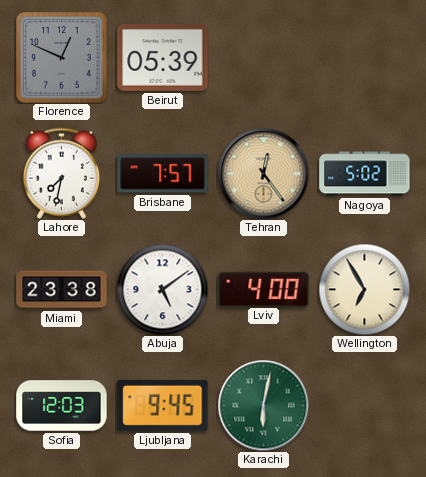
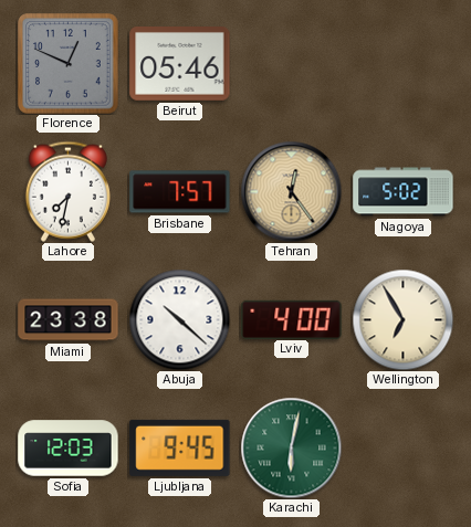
Beirut: 05:39 -> 05:46
Abuja: 5:09 -> 10:22
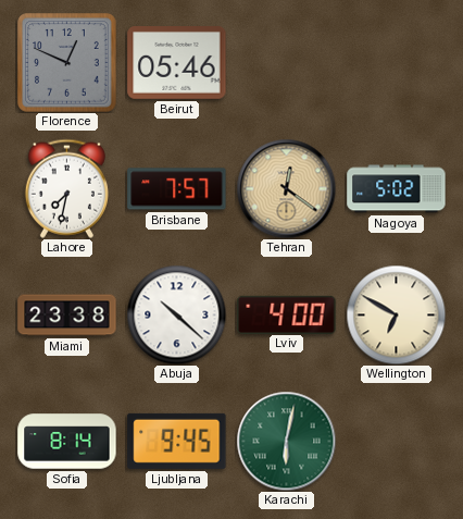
Tehran: 12:24 -> 12:21
Wellington: 6:55 -> 6:50
Sofia: 12:03 -> 8:14
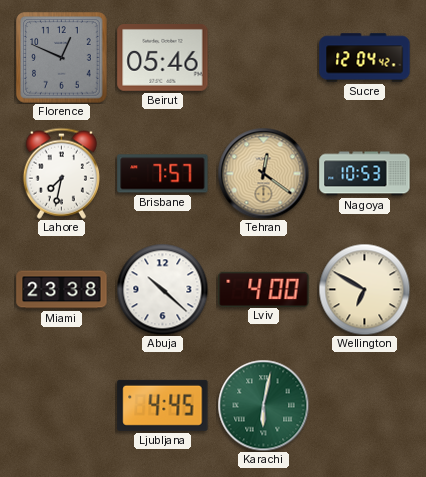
Sucre: none -> 12:04
Nagoya: 5:02 -> 10:53
Sofia: 8:14 -> none
Ljubljana: 9:45 -> 4:45
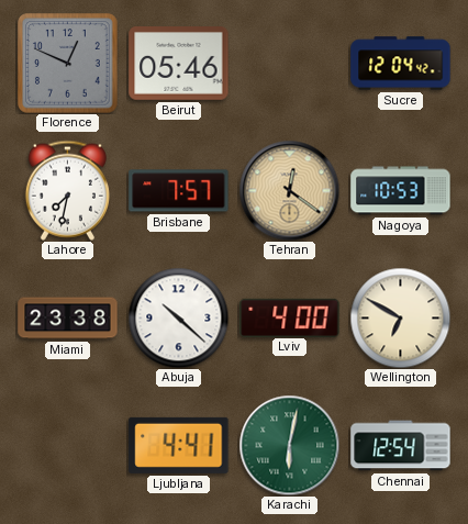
Ljubljana: 4:45 -> 4:41
Chennai: none -> 12:54
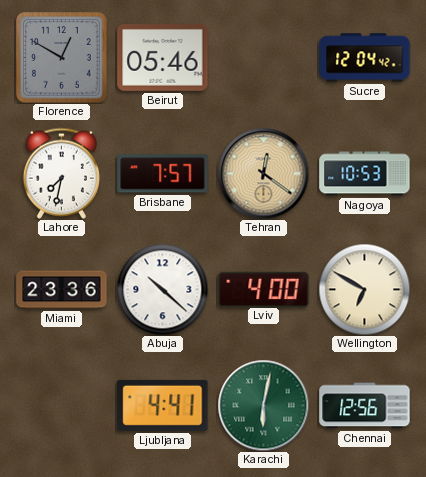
Florence: 12:49 -> 12:50
Miami: 23:38 -> 23:36
Chennai: 12:54 -> 12:56
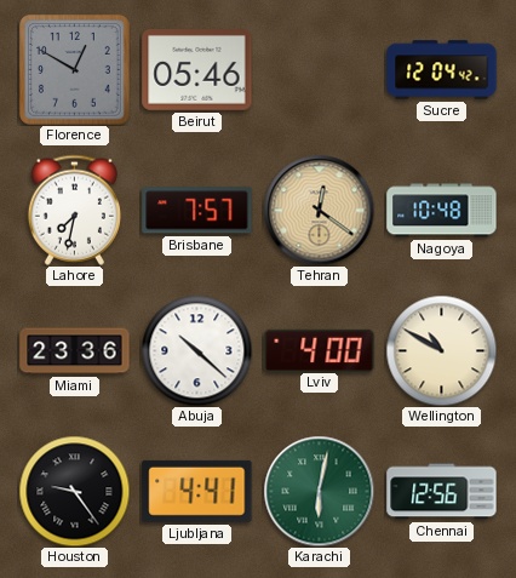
Nagoya: 10:53 -> 10:48
Wellington: 6:50 -> 10:50
Houston: none -> 9:24
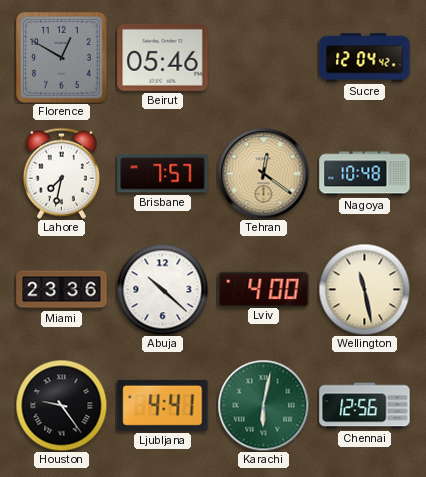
Wellington: 10:50 -> 11:28
